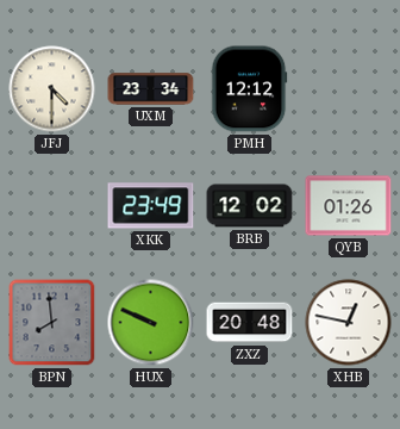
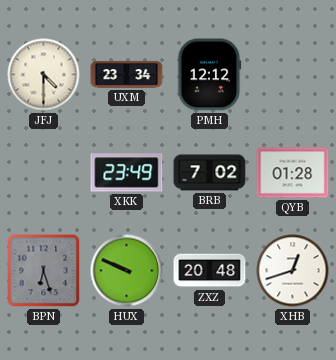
BRB: 12:02 -> 7:02
QYB: 01:26 -> 01:28
BPN: 7:59 -> 6:27
XHB: 12:47 -> 12:42
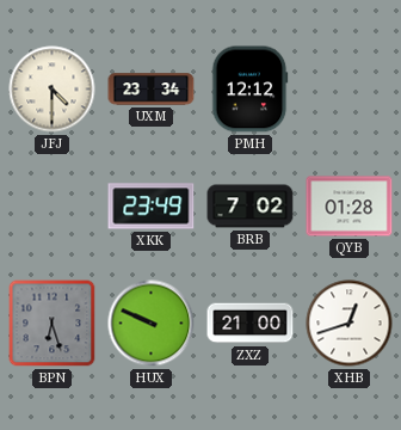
ZXZ: 20:48 -> 21:00
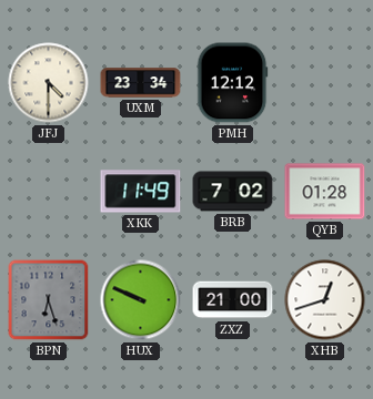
XKK: 23:49 -> 11:49
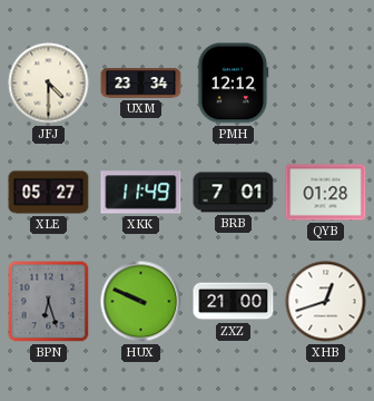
XLE: none -> 05:27
BRB: 7:02 -> 7:01
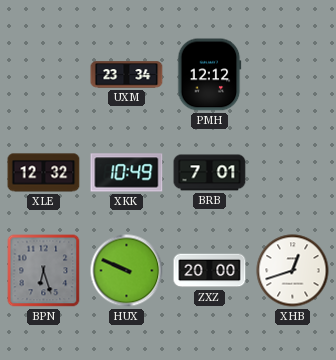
JFJ: 4:30 -> none
XLE: 05:27 -> 12:32
XKK: 11:49 -> 10:49
QYB: 01:28 -> none
ZXZ: 21:00 -> 20:00
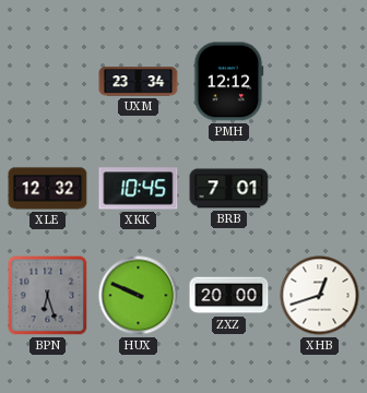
XKK: 10:49 -> 10:45
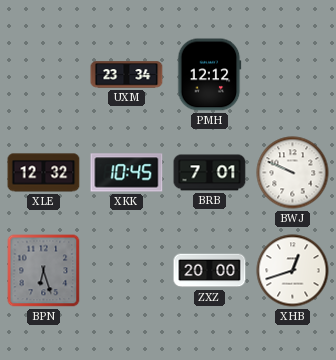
BWJ: none -> 9:49
HUX: 9:49 -> none
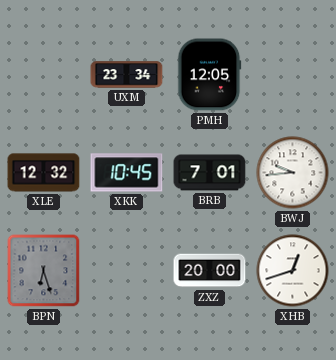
PMH: 12:12 -> 12:05
BWJ: 9:49 -> 9:44
